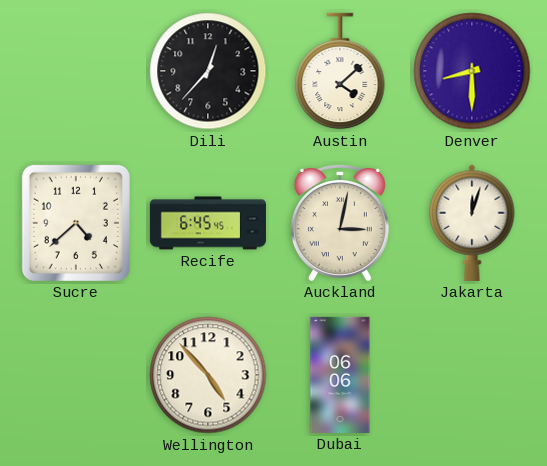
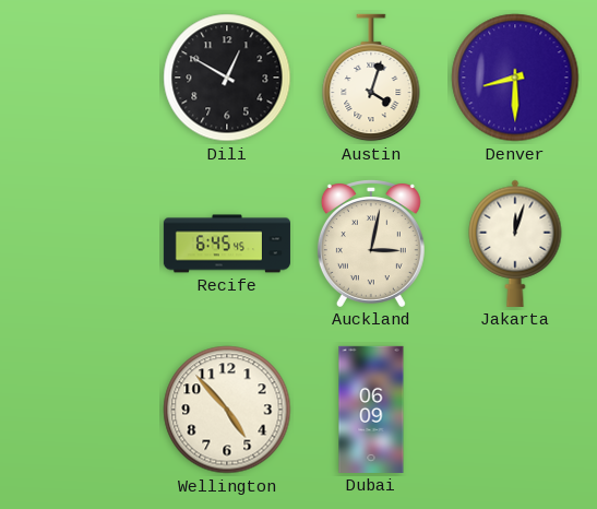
Dili: 12:37 -> 12:50
Austin: 4:08 -> 4:03
Sucre: 4:38 -> none
Dubai: 06:06 -> 06:09
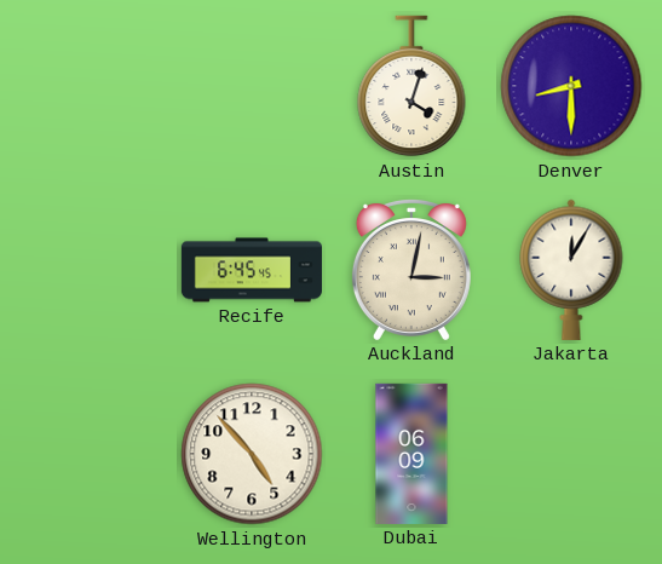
Dili: 12:50 -> none
Jakarta: 12:03 -> 12:05
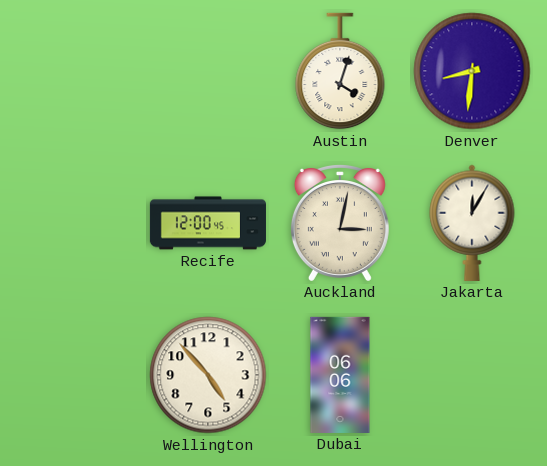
Denver: 8:30 -> 8:31
Recife: 6:45 -> 12:00
Dubai: 06:09 -> 06:06
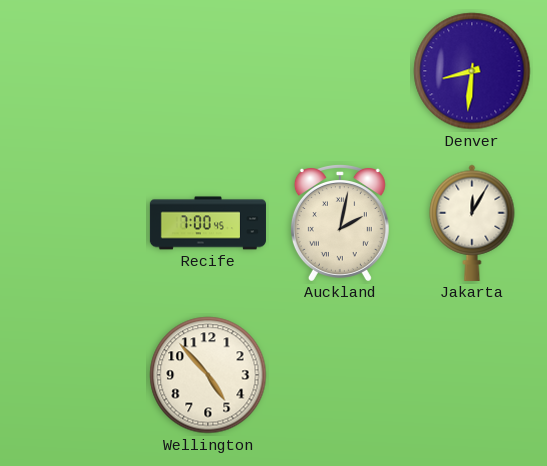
Austin: 4:03 -> none
Recife: 12:00 -> 7:00
Auckland: 3:02 -> 2:02
Dubai: 06:06 -> none
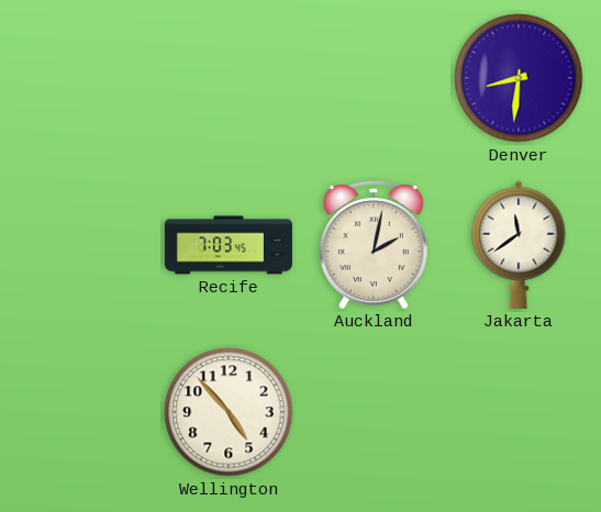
Recife: 7:00 -> 7:03
Jakarta: 12:05 -> 11:39
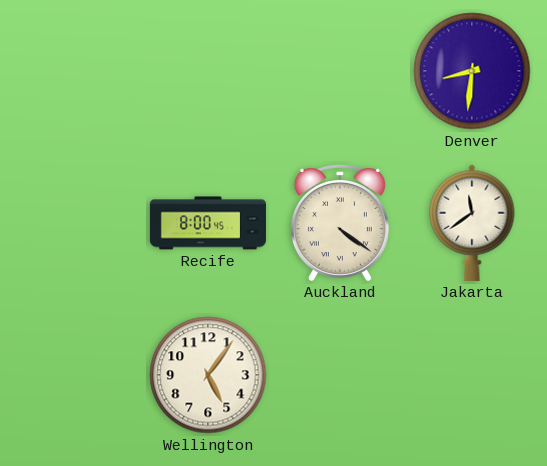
Recife: 7:03 -> 8:00
Auckland: 2:02 -> 4:21
Wellington: 4:53 -> 5:06
